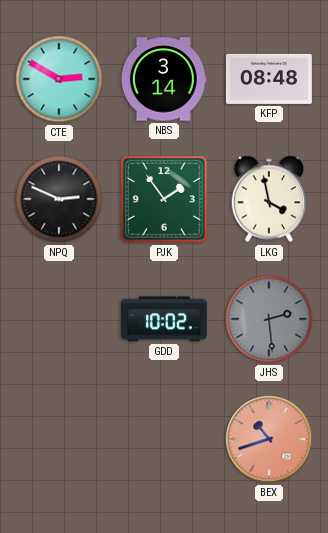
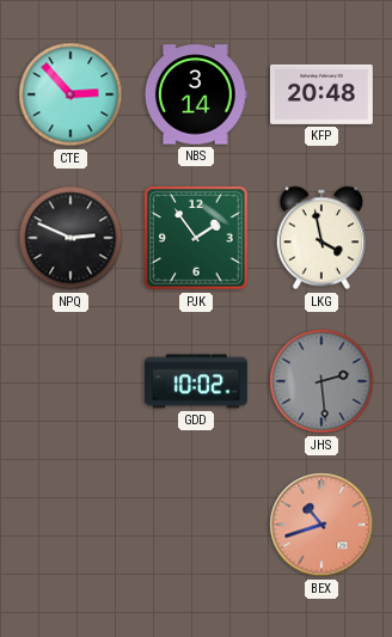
CTE: 2:50 -> 2:53
KFP: 08:48 -> 20:48
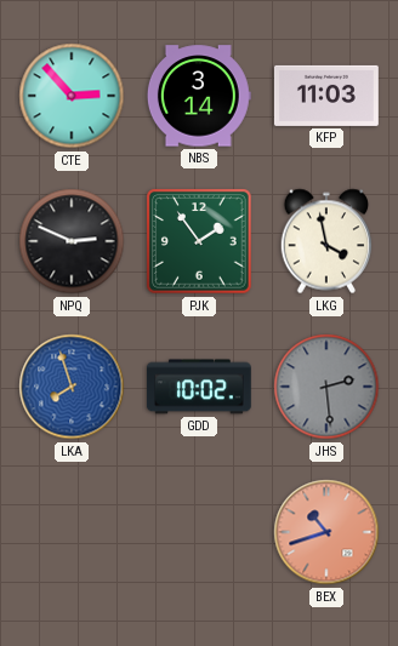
KFP: 20:48 -> 11:03
LKA: none -> 7:57
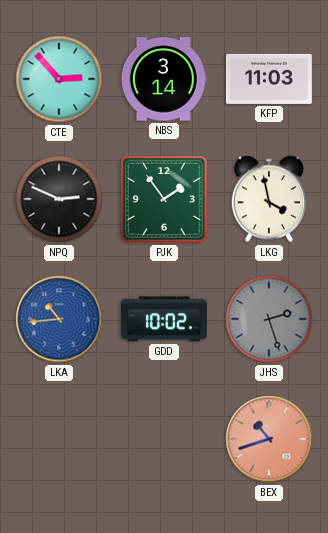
LKA: 7:57 -> 10:44
JHS: 2:29 -> 2:27
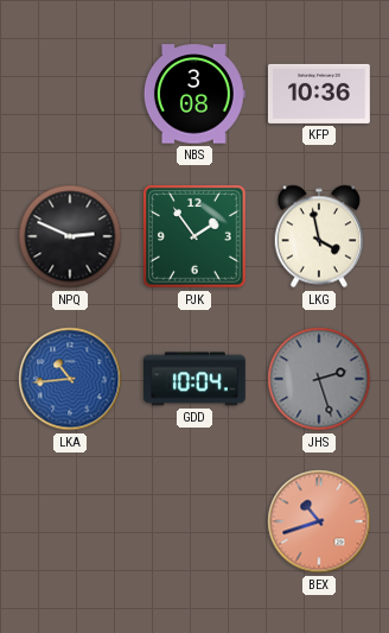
CTE: 2:53 -> none
NBS: 3:14 -> 3:08
KFP: 11:03 -> 10:36
GDD: 10:02 -> 10:04
